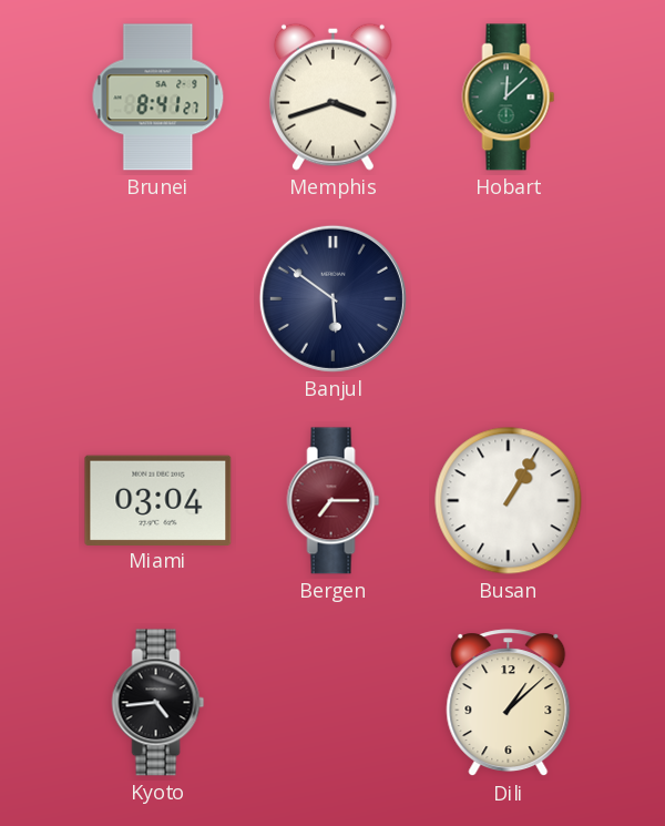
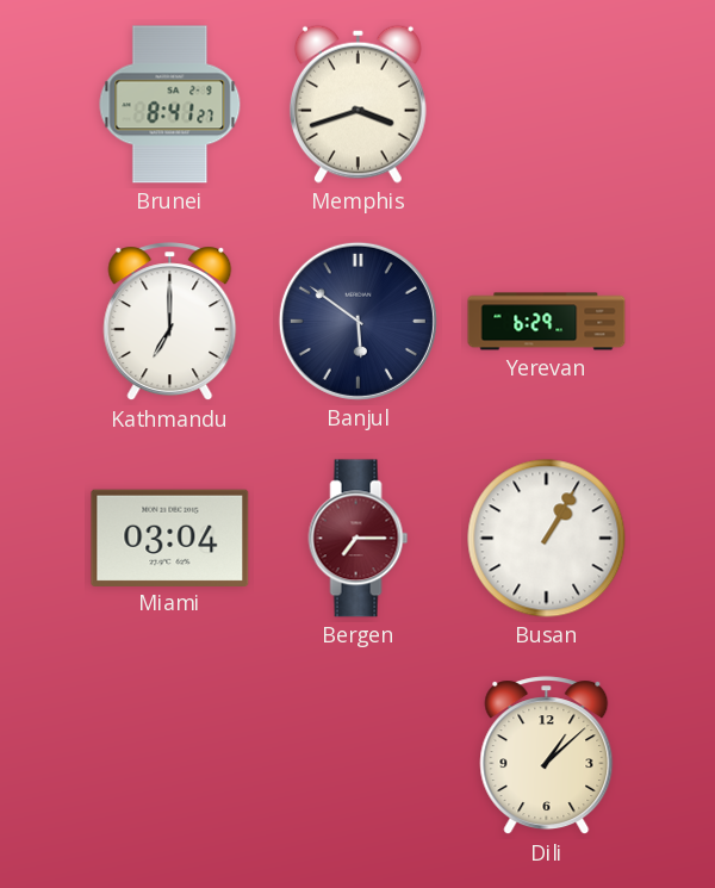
Hobart: 12:08 -> none
Kathmandu: none -> 7:00
Yerevan: none -> 6:29
Kyoto: 4:44 -> none
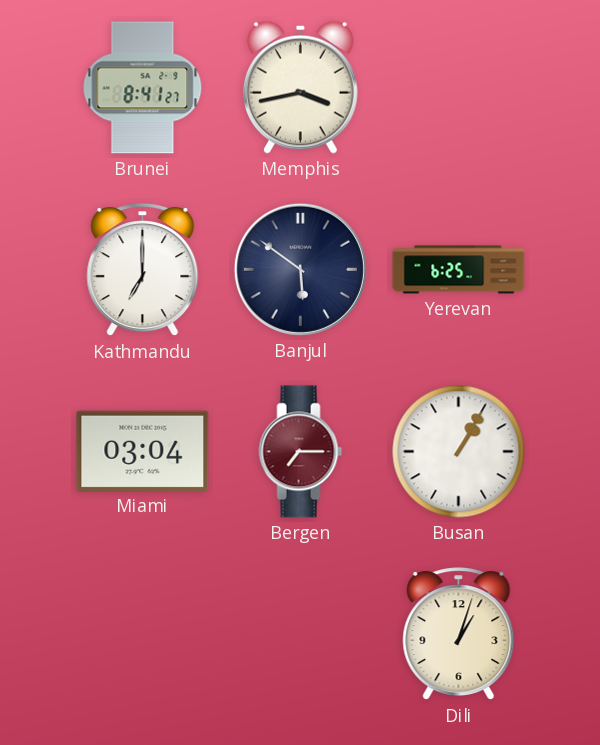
Memphis: 3:42 -> 3:43
Yerevan: 6:29 -> 6:25
Dili: 1:08 -> 1:03
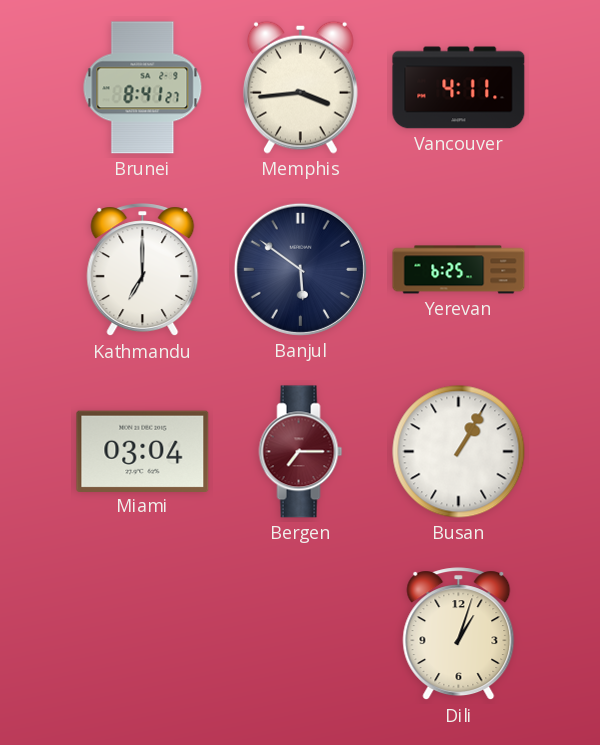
Memphis: 3:43 -> 3:44
Vancouver: none -> 4:11
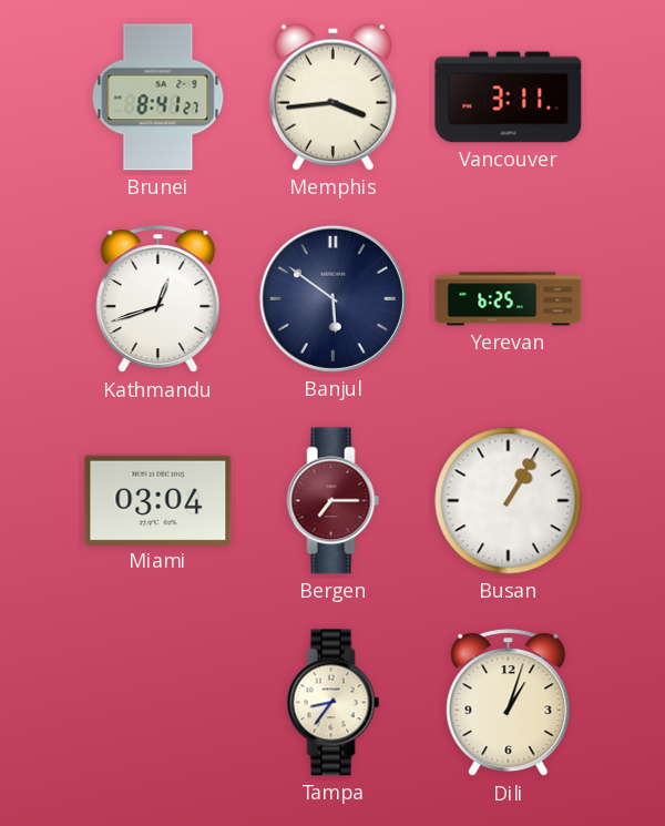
Vancouver: 4:11 -> 3:11
Kathmandu: 7:00 -> 12:42
Tampa: none -> 8:36
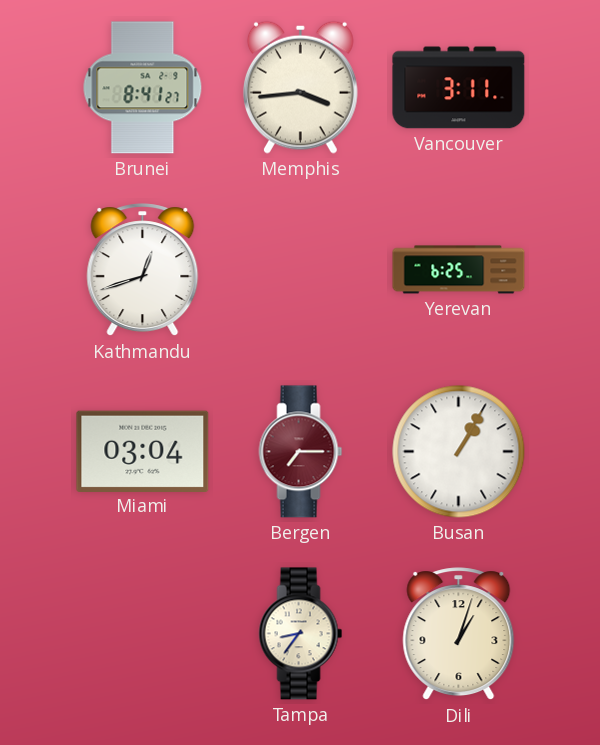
Banjul: 5:51 -> none
